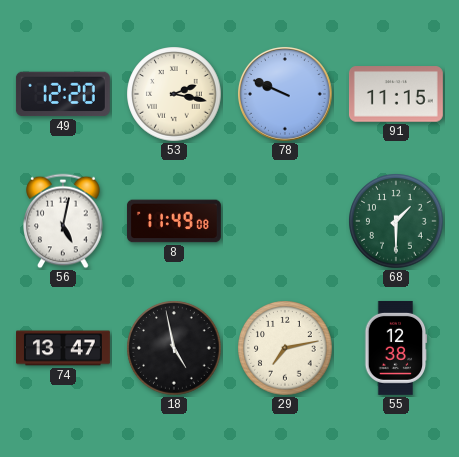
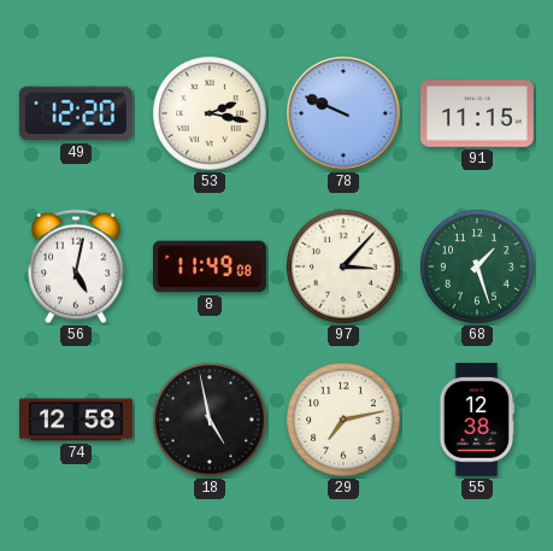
97: none -> 3:07
68: 1:30 -> 1:27
74: 13:47 -> 12:58
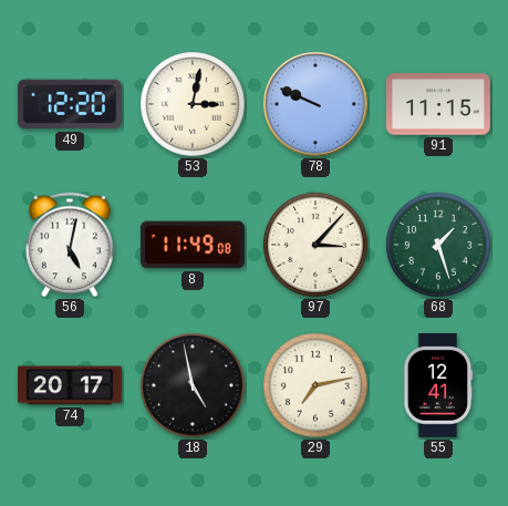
53: 2:17 -> 3:02
74: 12:58 -> 20:17
55: 12:38 -> 12:41
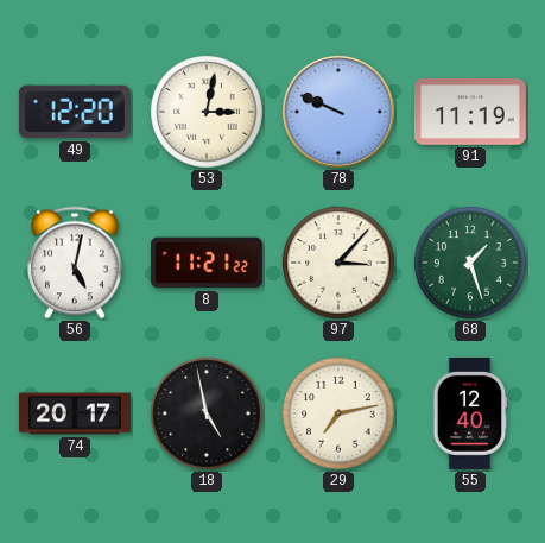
91: 11:15 -> 11:19
8: 11:49 -> 11:21
55: 12:41 -> 12:40
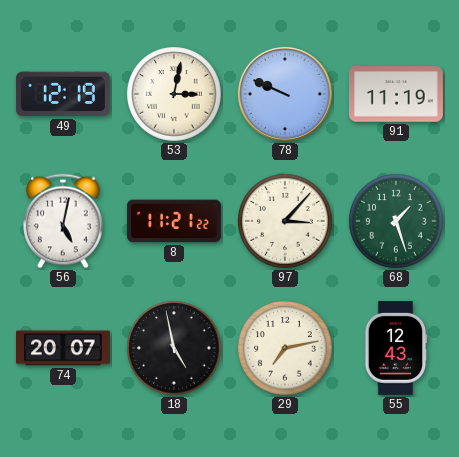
49: 12:20 -> 12:19
74: 20:17 -> 20:07
55: 12:40 -> 12:43
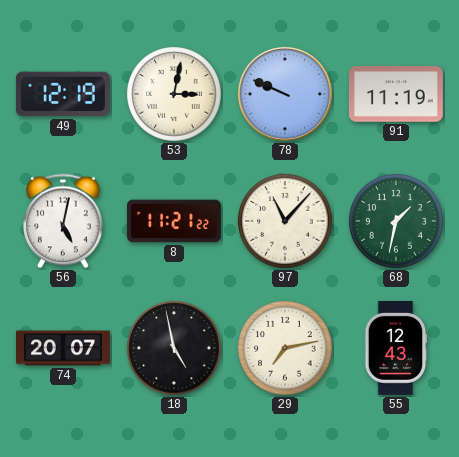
97: 3:07 -> 11:07
68: 1:27 -> 1:32
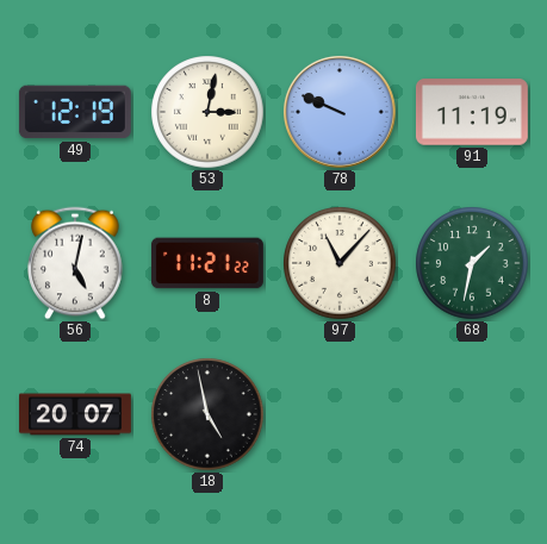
29: 7:13 -> none
55: 12:43 -> none
